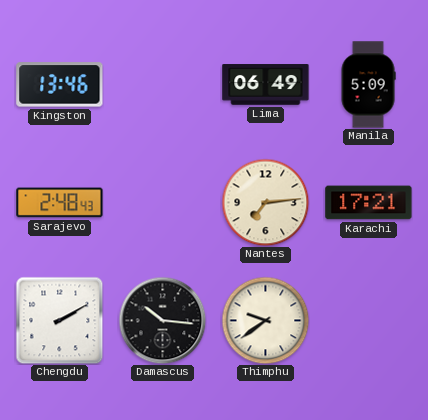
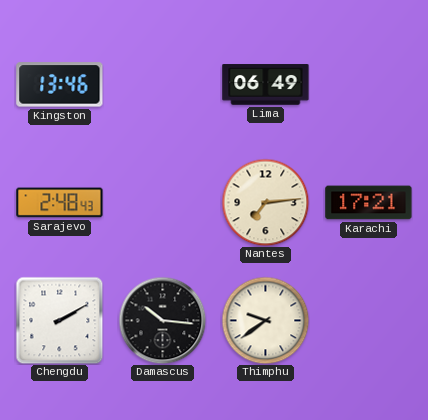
Manila: 5:09 -> none
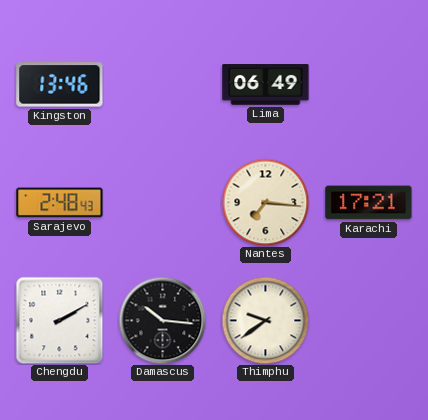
Nantes: 7:14 -> 7:16
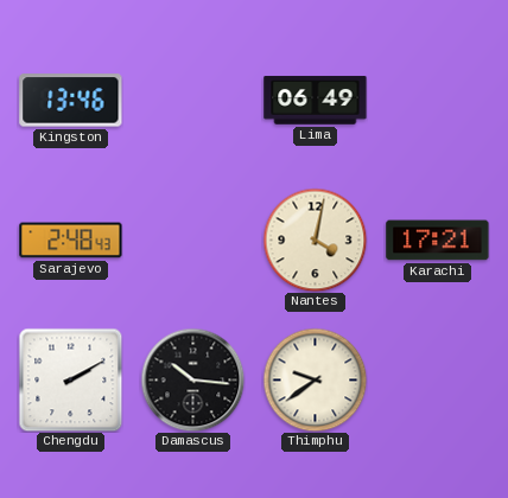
Nantes: 7:16 -> 4:02
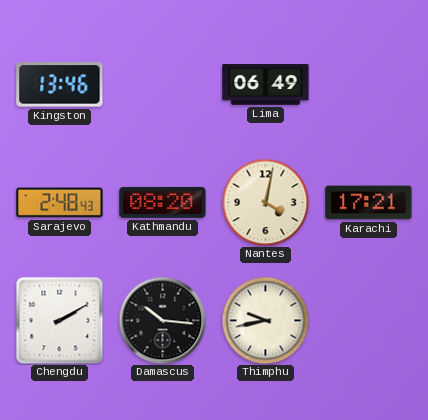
Kathmandu: none -> 08:20
Thimphu: 9:39 -> 9:43
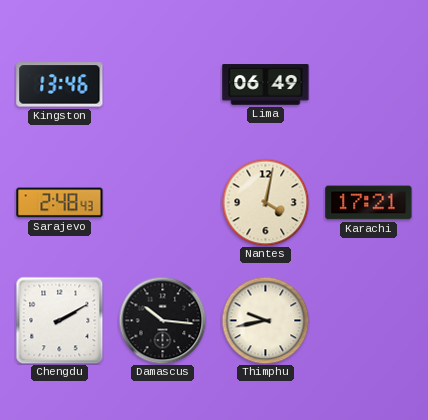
Kathmandu: 08:20 -> none
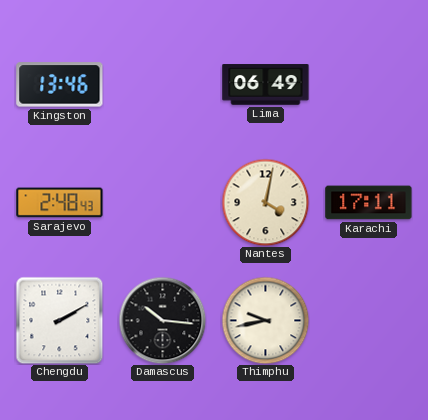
Karachi: 17:21 -> 17:11
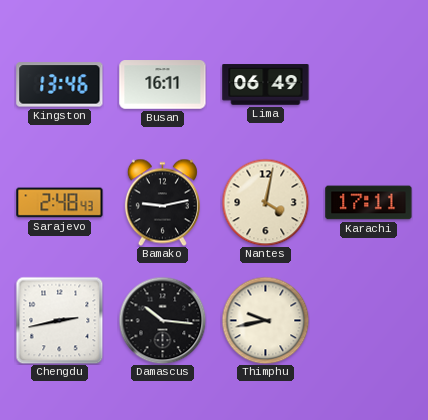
Busan: none -> 16:11
Bamako: none -> 9:13
Chengdu: 2:10 -> 2:43
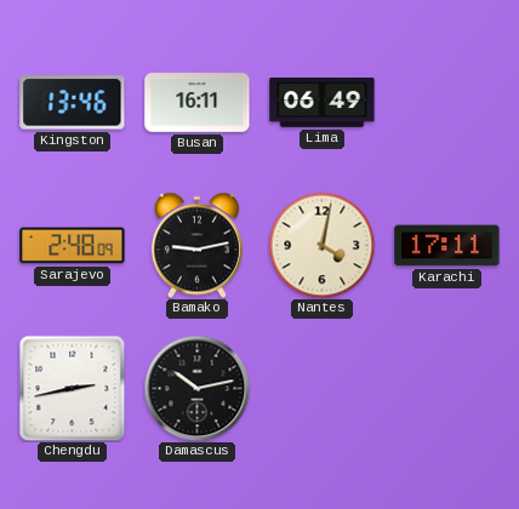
Sarajevo: 2:48:43 -> 2:48:09
Damascus: 10:16 -> 10:13
Thimphu: 9:43 -> none
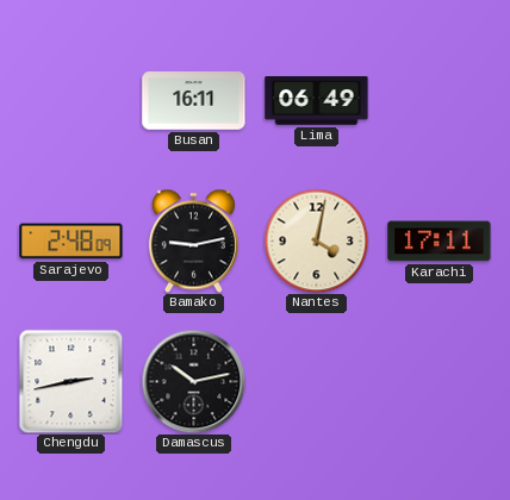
Kingston: 13:46 -> none
